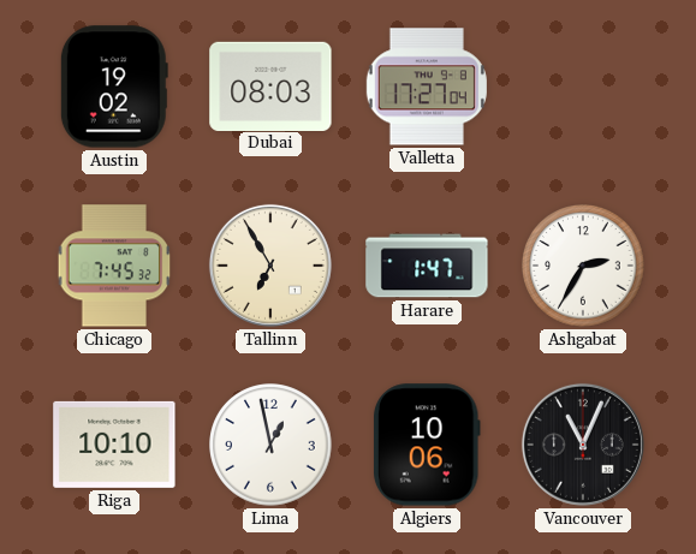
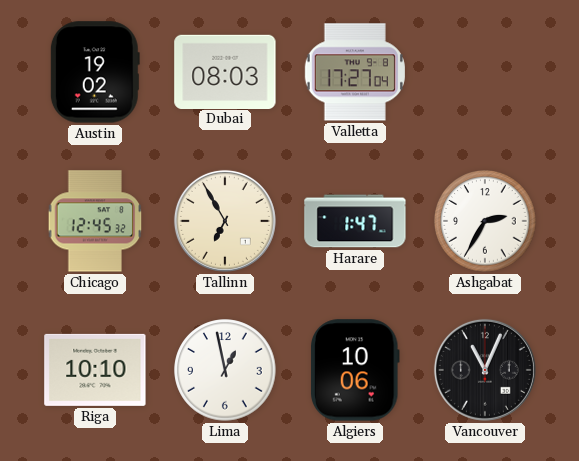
Chicago: 7:45 -> 12:45
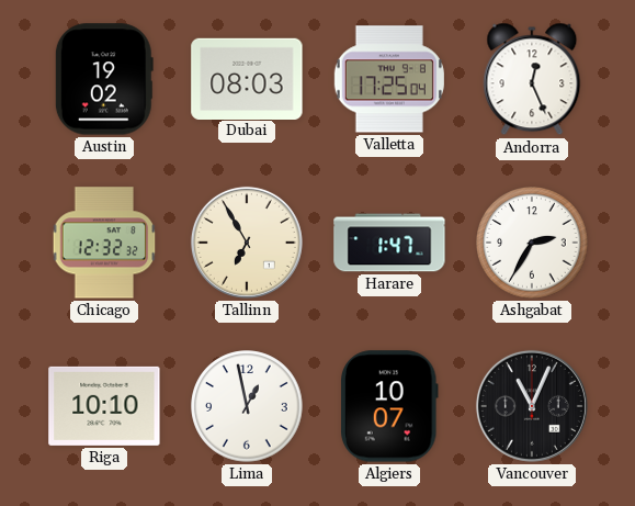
Valletta: 17:27 -> 17:25
Andorra: none -> 12:26
Chicago: 12:45 -> 12:32
Algiers: 10:06 -> 10:07
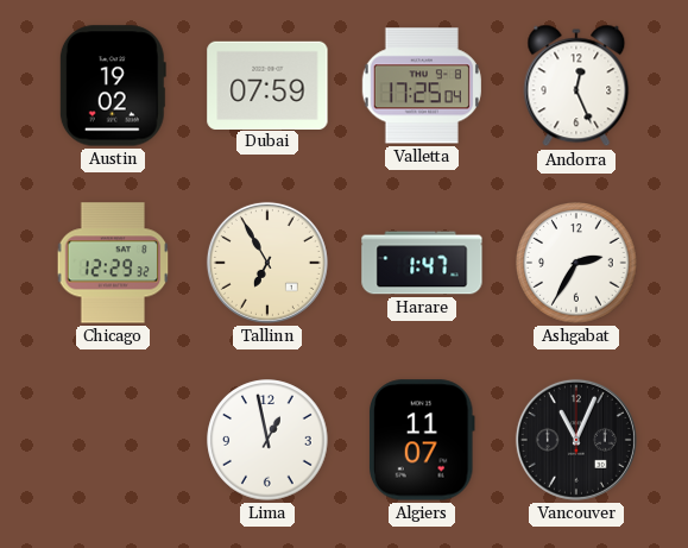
Dubai: 08:03 -> 07:59
Chicago: 12:32 -> 12:29
Riga: 10:10 -> none
Algiers: 10:07 -> 11:07
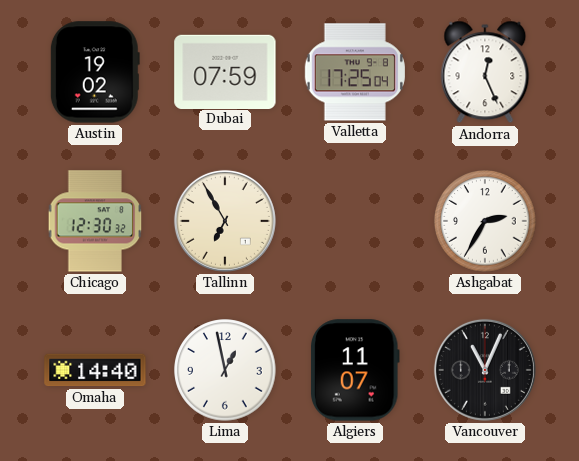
Chicago: 12:29 -> 12:30
Harare: 1:47 -> none
Omaha: none -> 14:40
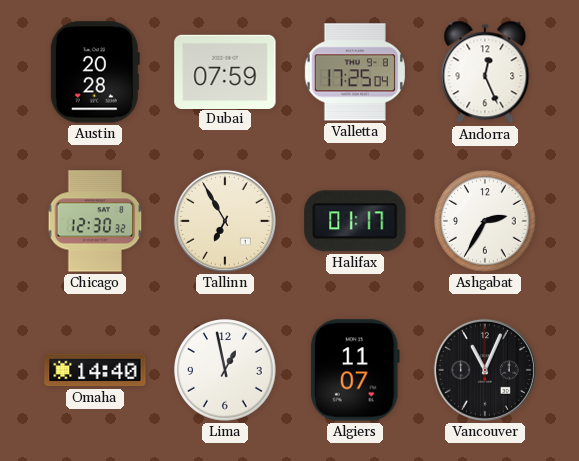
Austin: 19:02 -> 20:28
Halifax: none -> 01:17
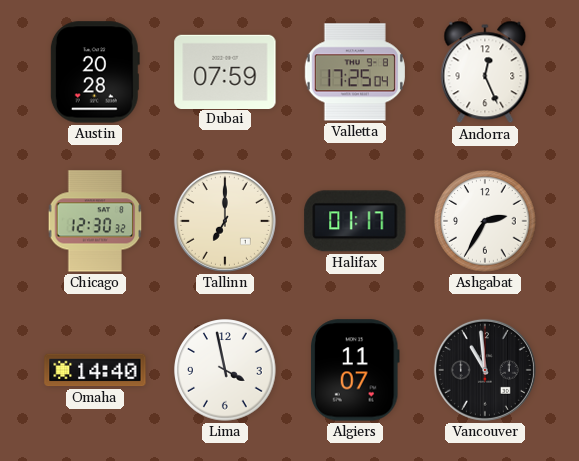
Tallinn: 6:55 -> 7:00
Lima: 12:58 -> 3:58
Vancouver: 11:04 -> 10:59
